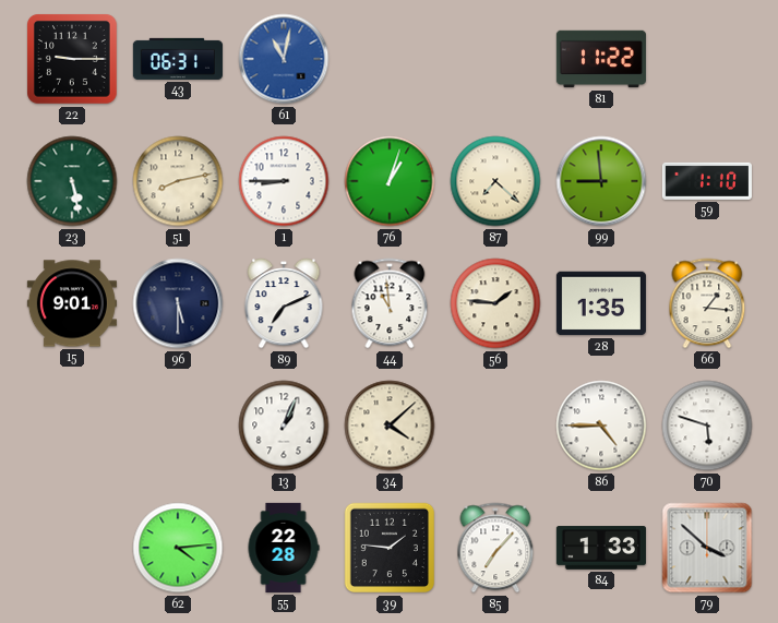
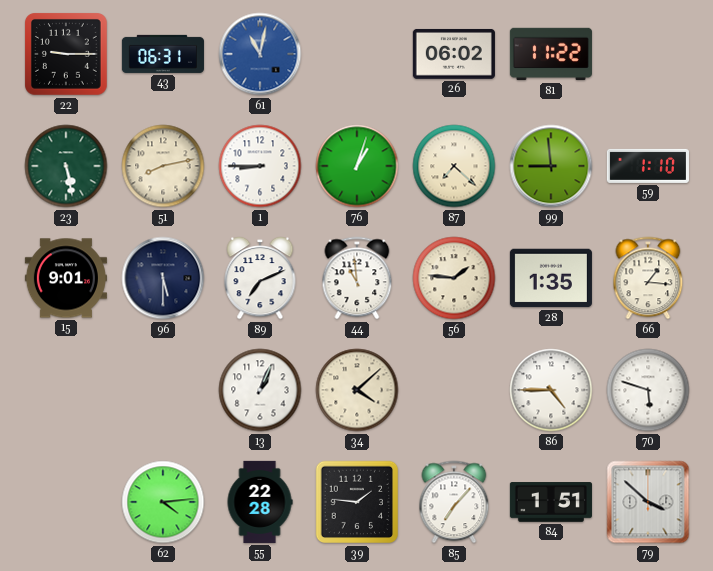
26: none -> 06:02
84: 1:33 -> 1:51
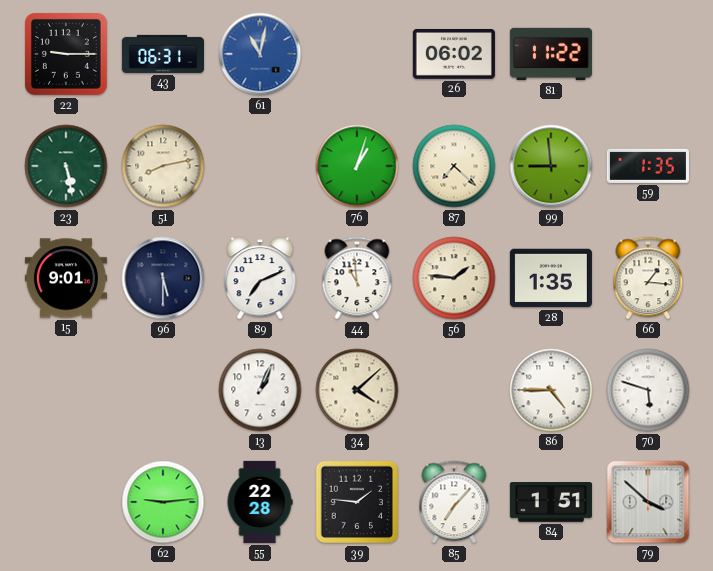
1: 8:45 -> none
59: 1:10 -> 1:35
62: 4:14 -> 9:14
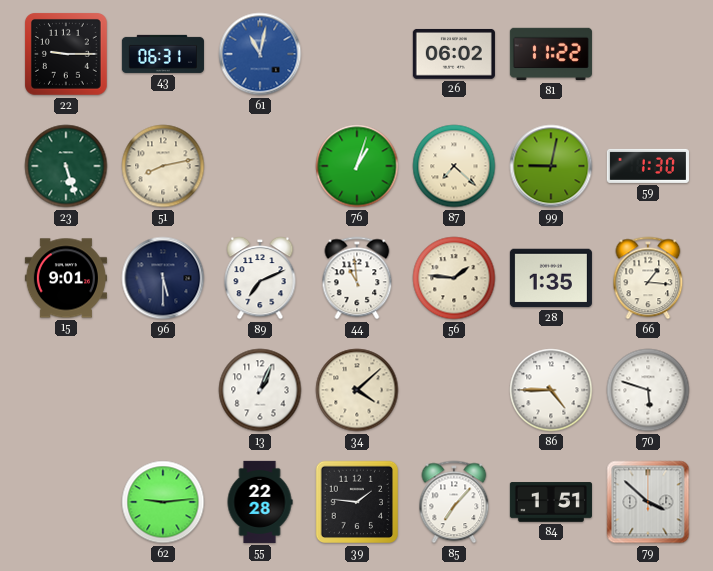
23: 5:28 -> 5:27
99: 8:59 -> 9:02
59: 1:35 -> 1:30
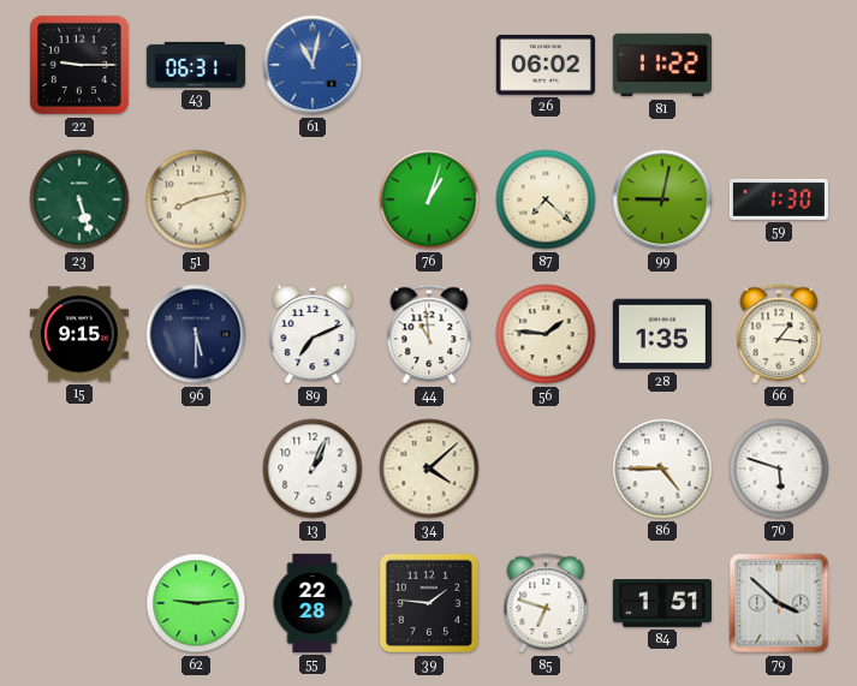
15: 9:01 -> 9:15
85: 7:07 -> 6:48
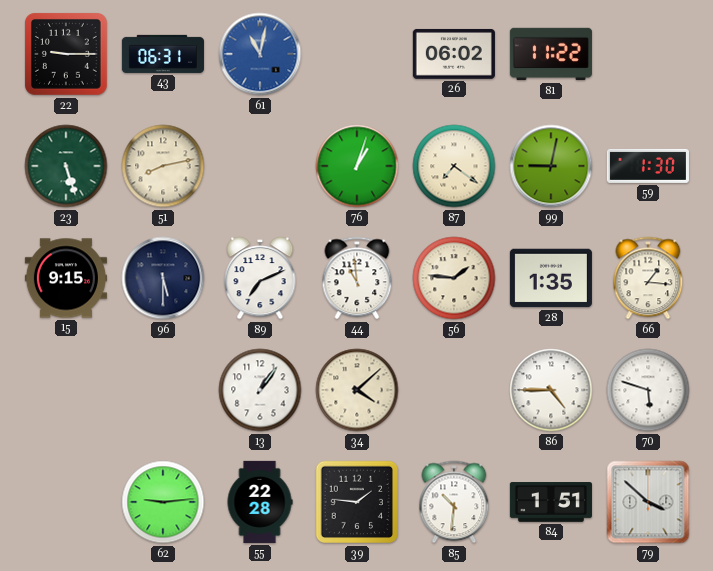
87: 7:22 -> 7:21
13: 1:04 -> 1:06
85: 6:48 -> 10:31
